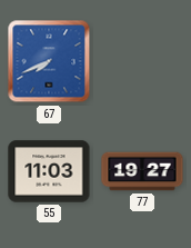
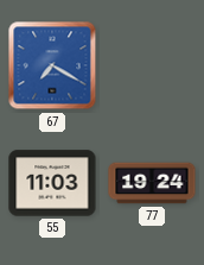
67: 7:41 -> 7:20
77: 19:27 -> 19:24
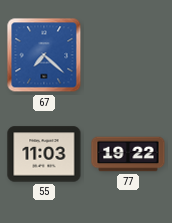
67: 7:20 -> 7:22
77: 19:24 -> 19:22
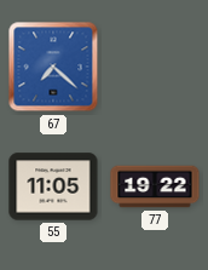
55: 11:03 -> 11:05
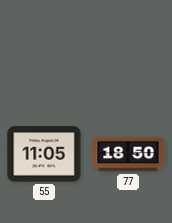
67: 7:22 -> none
77: 19:22 -> 18:50
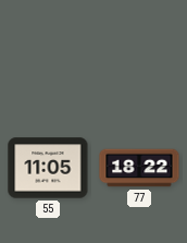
77: 18:50 -> 18:22
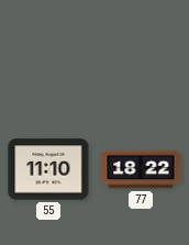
55: 11:05 -> 11:10
